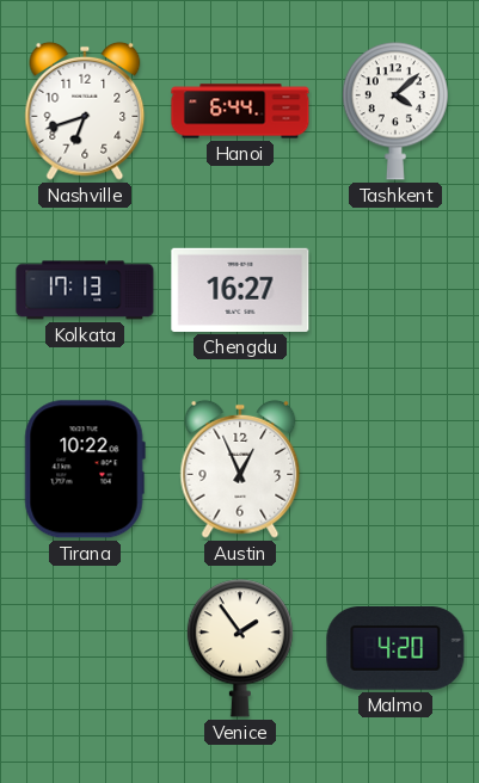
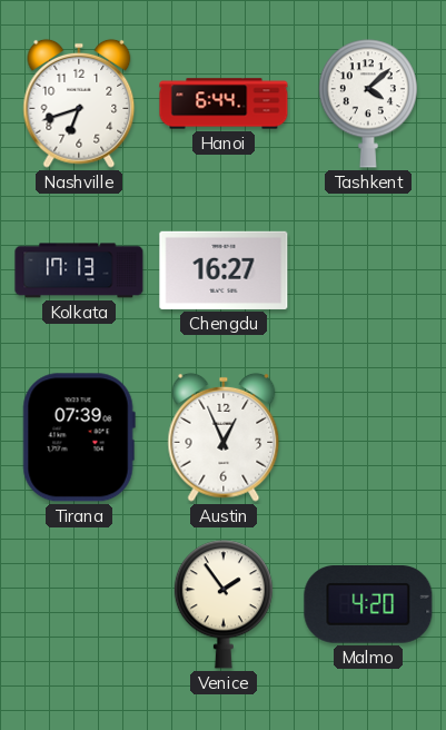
Tirana: 10:22 -> 07:39
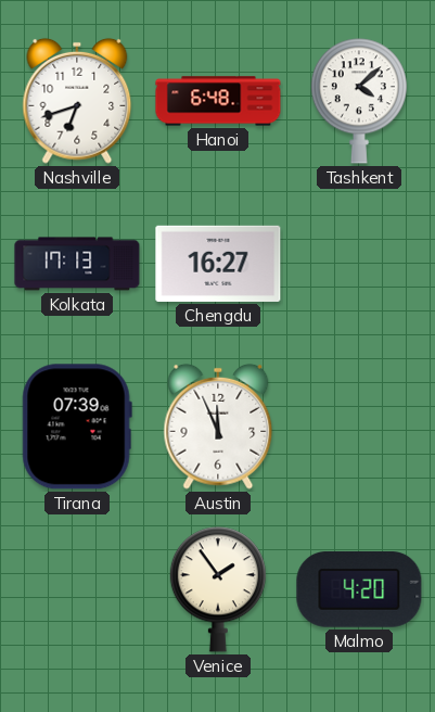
Hanoi: 6:44 -> 6:48
Austin: 12:56 -> 11:56
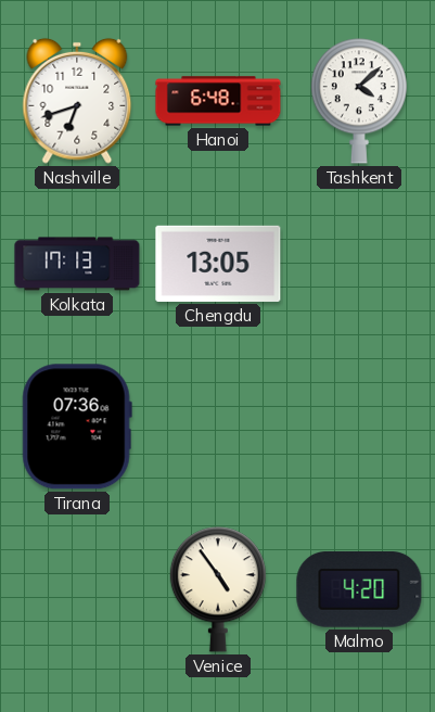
Chengdu: 16:27 -> 13:05
Tirana: 07:39 -> 07:36
Austin: 11:56 -> none
Venice: 1:54 -> 4:54
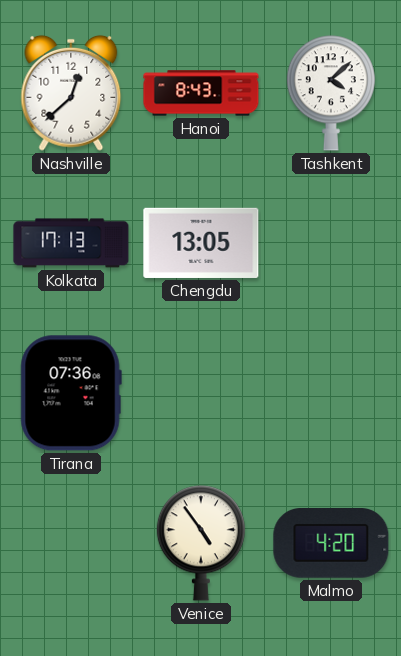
Nashville: 6:42 -> 12:38
Hanoi: 6:48 -> 8:43
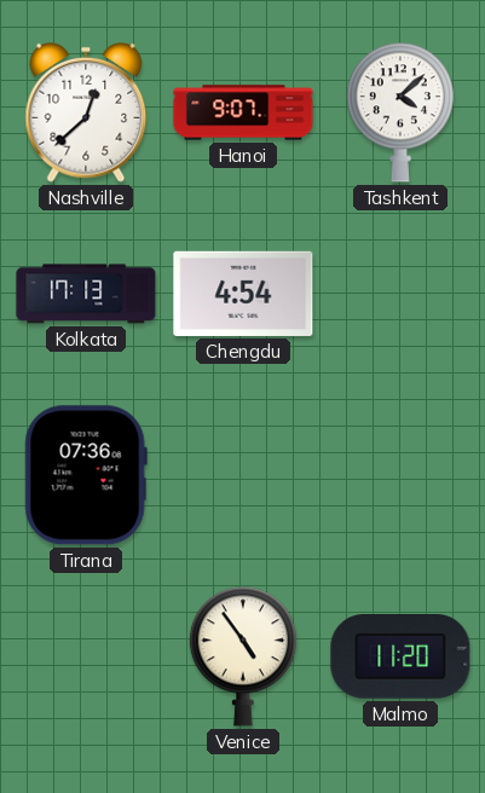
Hanoi: 8:43 -> 9:07
Chengdu: 13:05 -> 4:54
Malmo: 4:20 -> 11:20
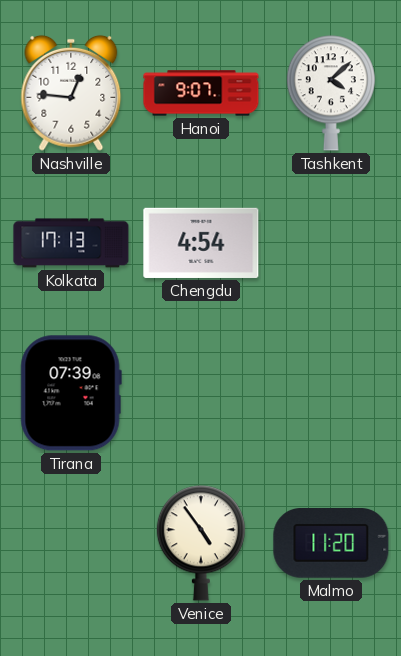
Nashville: 12:38 -> 12:46
Tirana: 07:36 -> 07:39
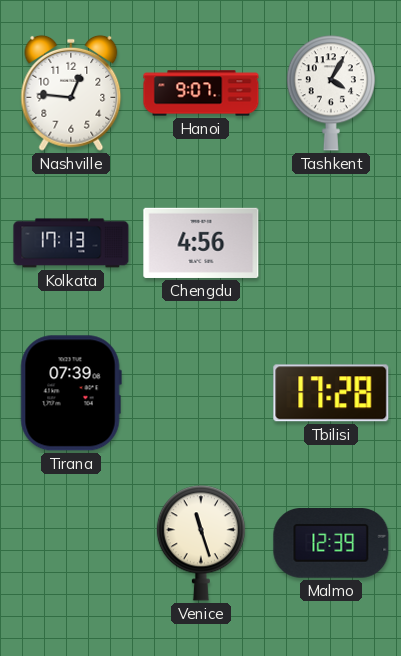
Tashkent: 4:08 -> 4:05
Chengdu: 4:54 -> 4:56
Tbilisi: none -> 17:28
Venice: 4:54 -> 11:27
Malmo: 11:20 -> 12:39
